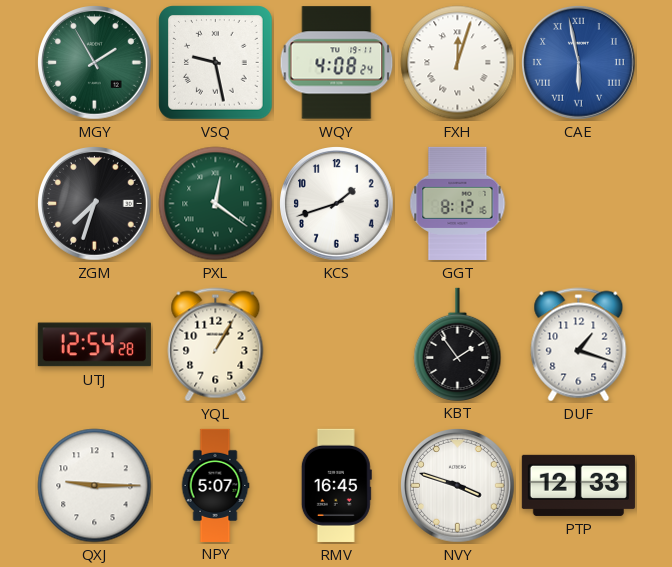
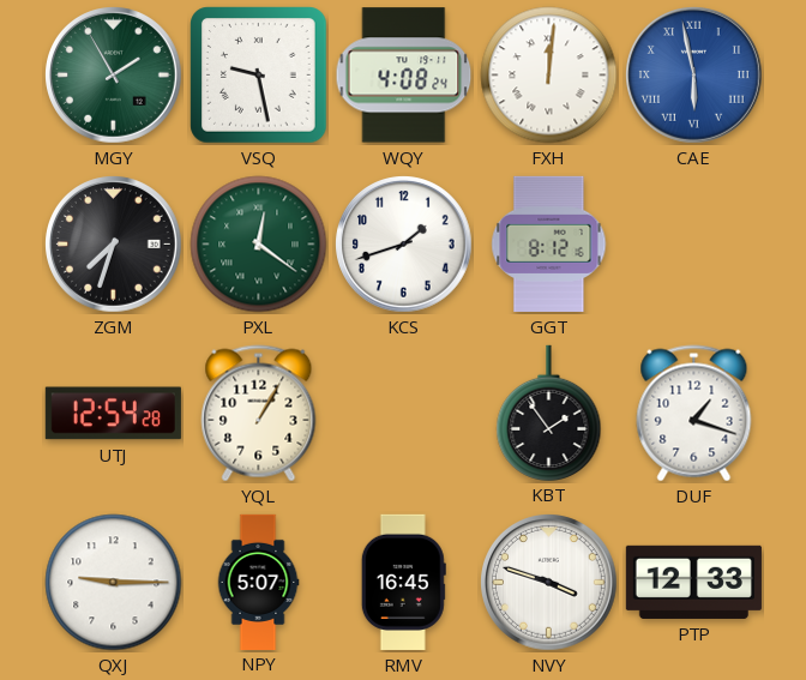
FXH: 12:03 -> 12:01
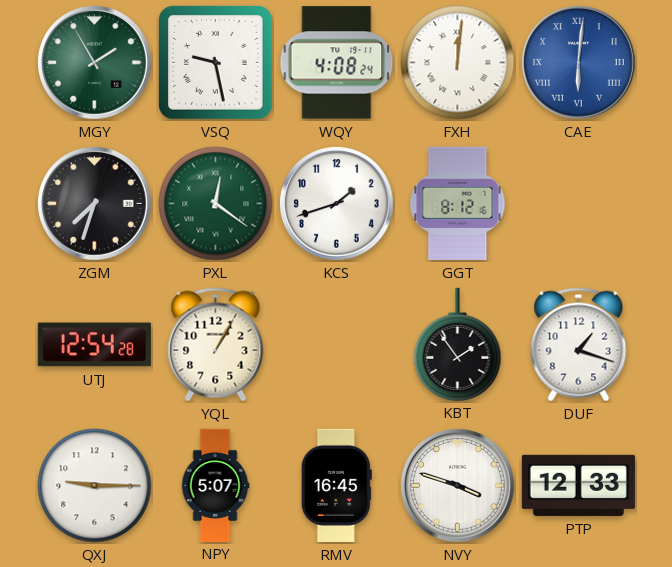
CAE: 5:58 -> 6:01
